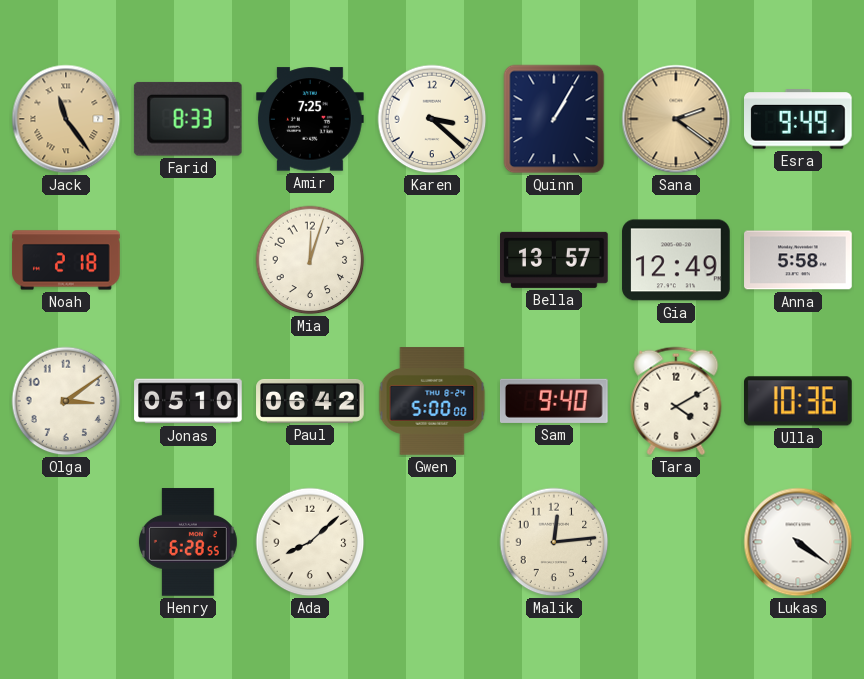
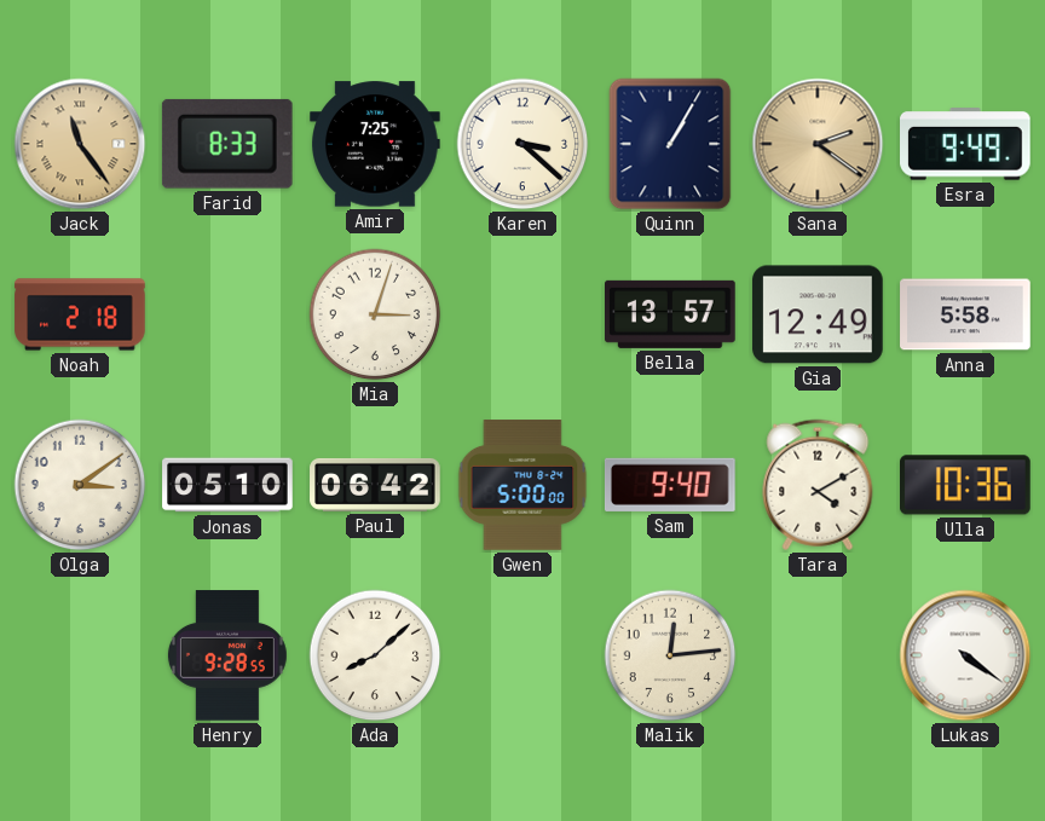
Mia: 12:03 -> 3:03
Henry: 6:28 -> 9:28
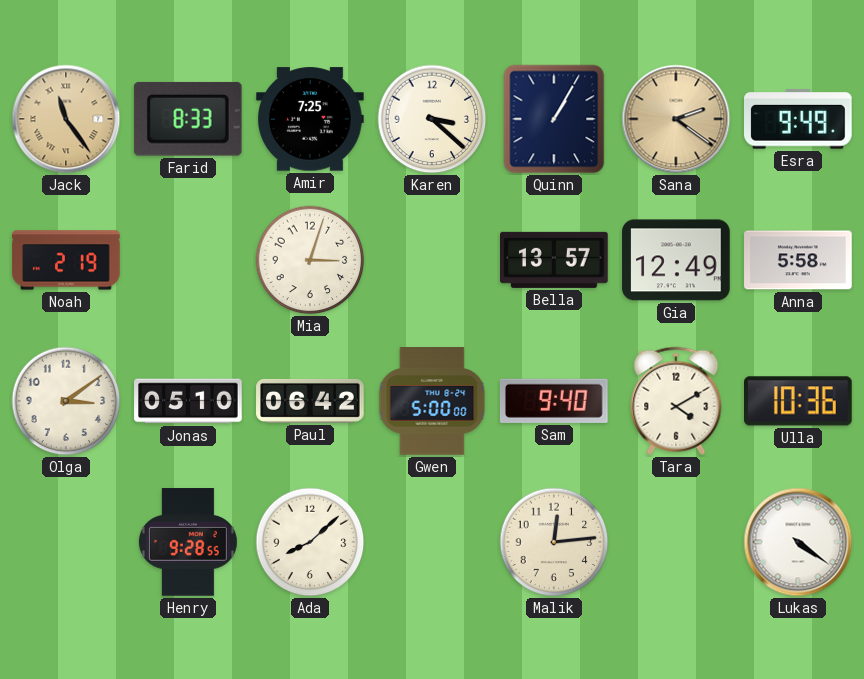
Noah: 2:18 -> 2:19
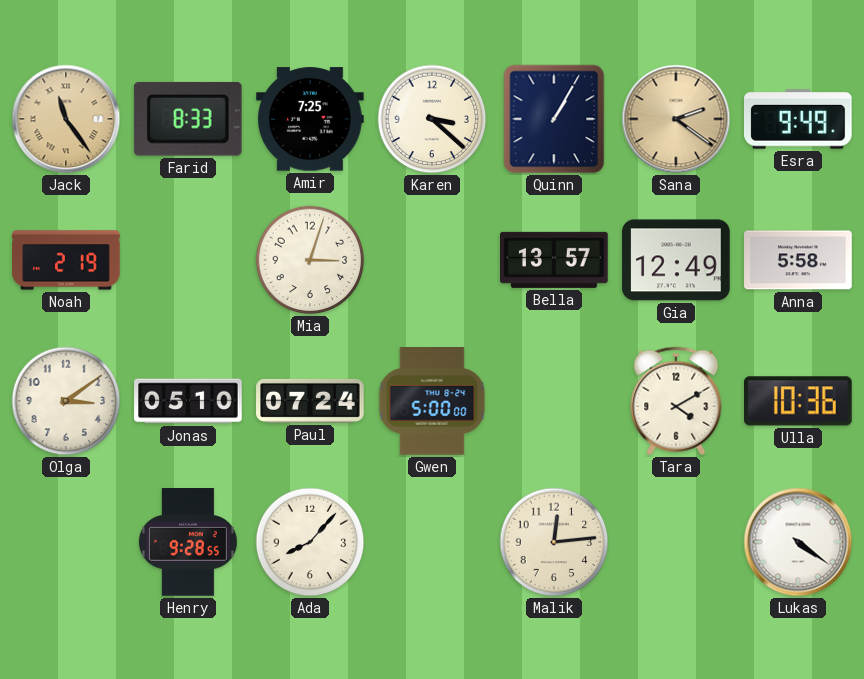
Paul: 06:42 -> 07:24
Sam: 9:40 -> none
Ada: 8:08 -> 8:07
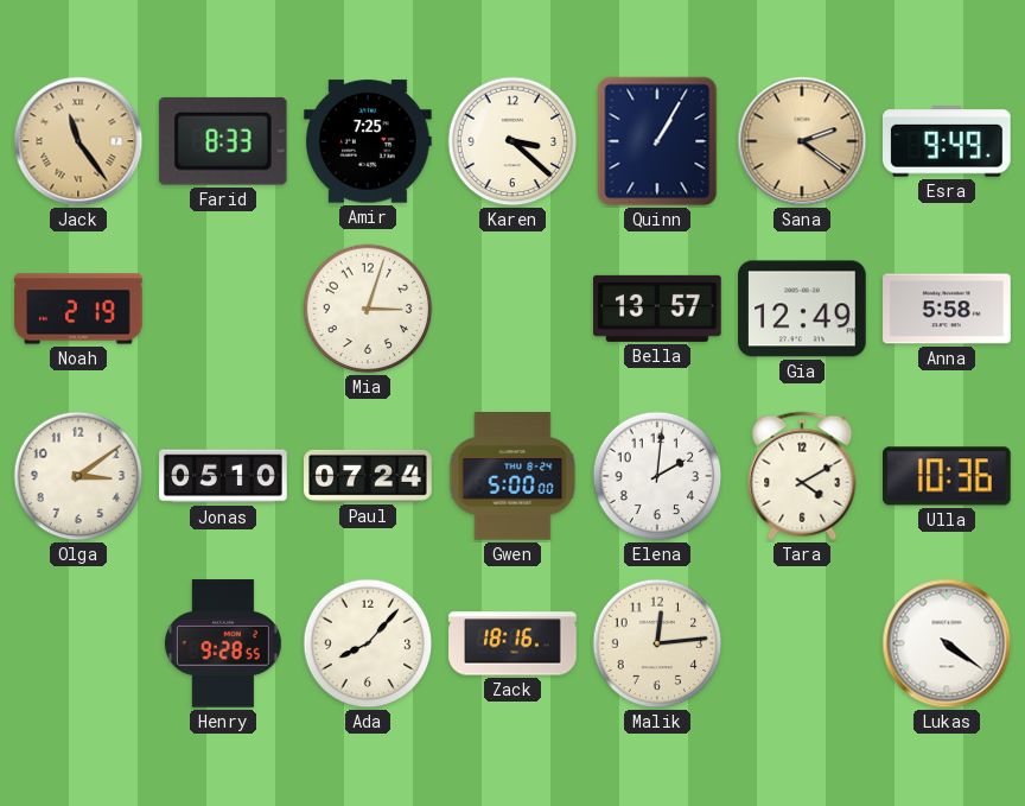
Elena: none -> 2:01
Zack: none -> 18:16
